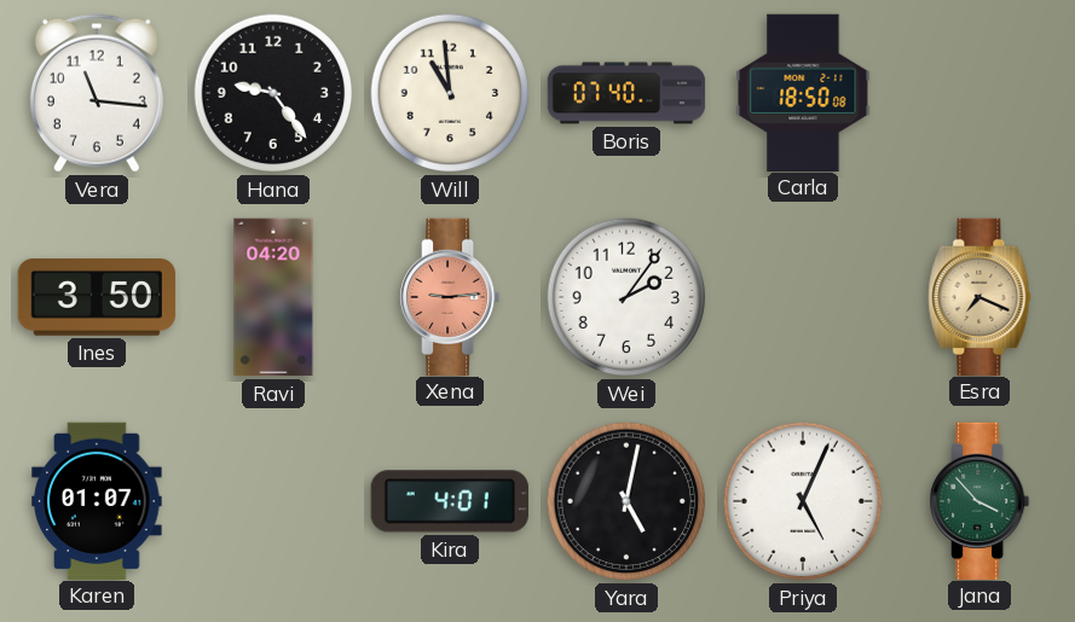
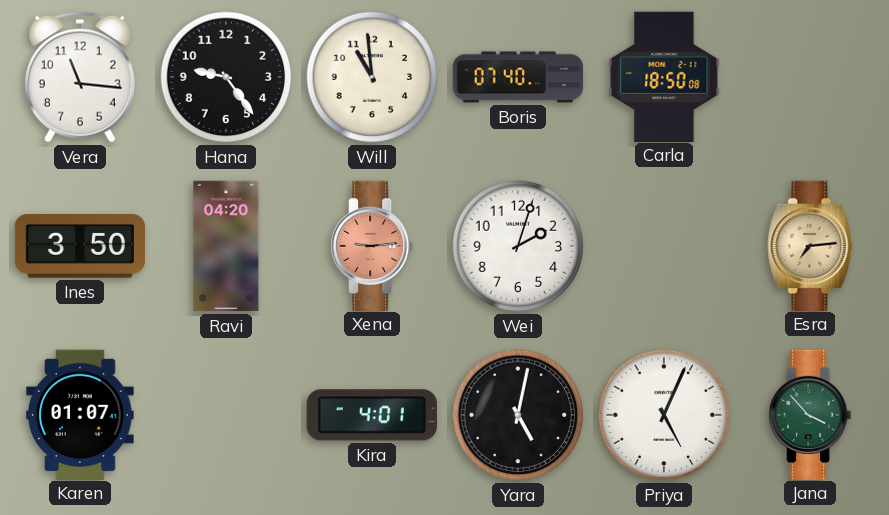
Wei: 2:06 -> 2:03
Esra: 7:19 -> 7:14
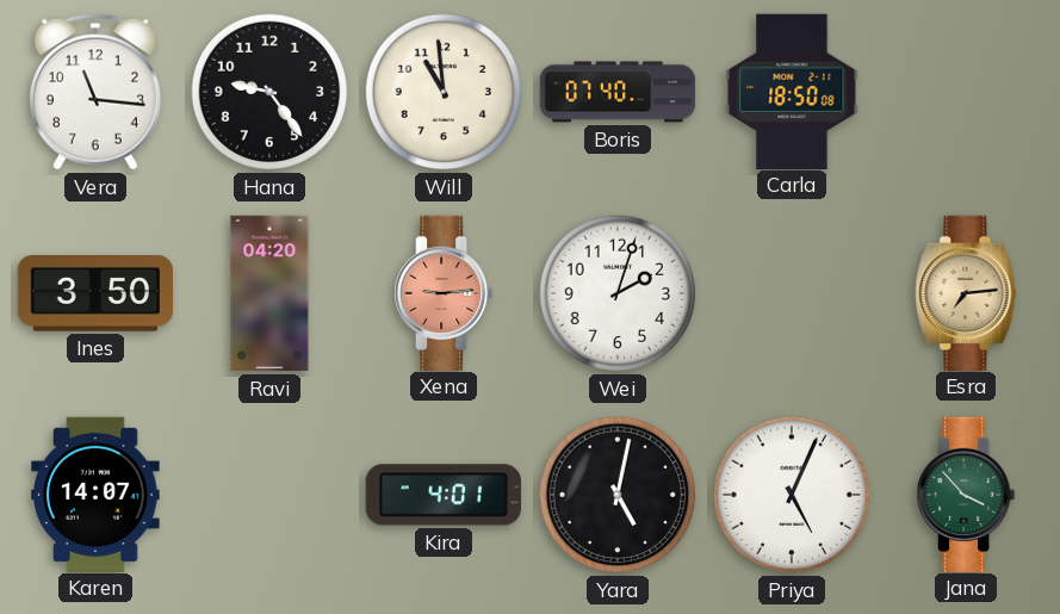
Karen: 01:07 -> 14:07
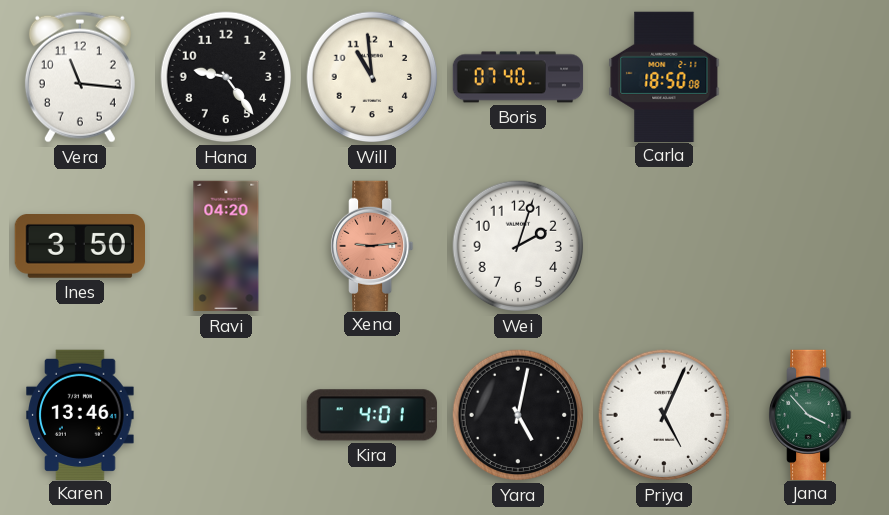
Esra: 7:14 -> none
Karen: 14:07 -> 13:46
